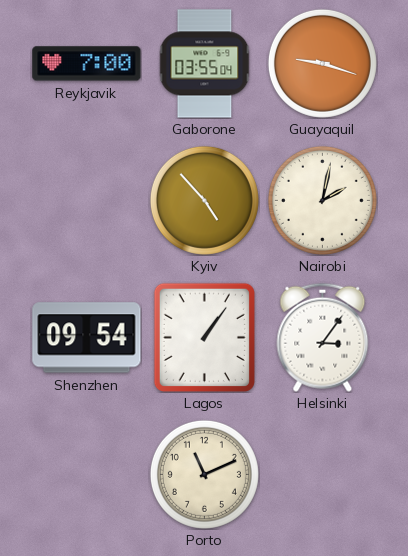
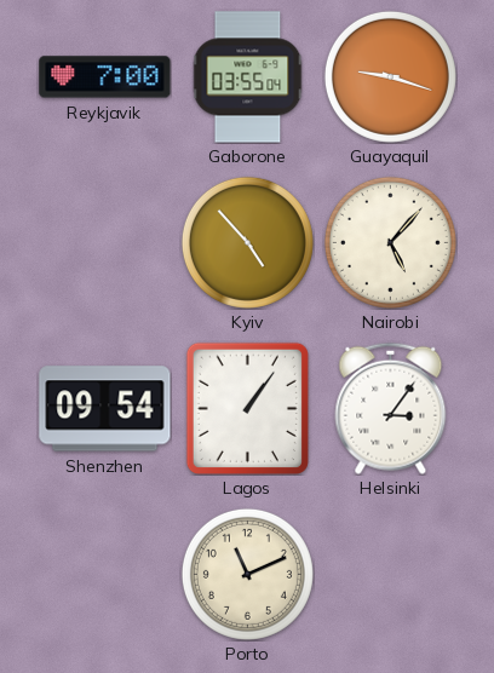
Nairobi: 2:02 -> 5:07
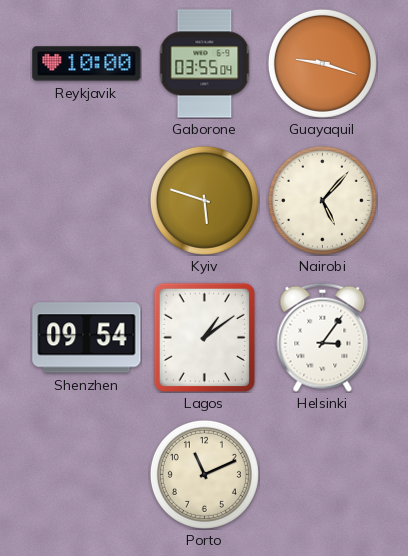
Reykjavik: 7:00 -> 10:00
Kyiv: 4:53 -> 5:48
Lagos: 1:06 -> 1:09
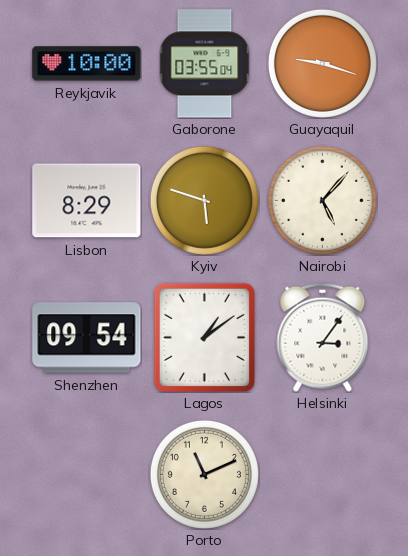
Lisbon: none -> 8:29
